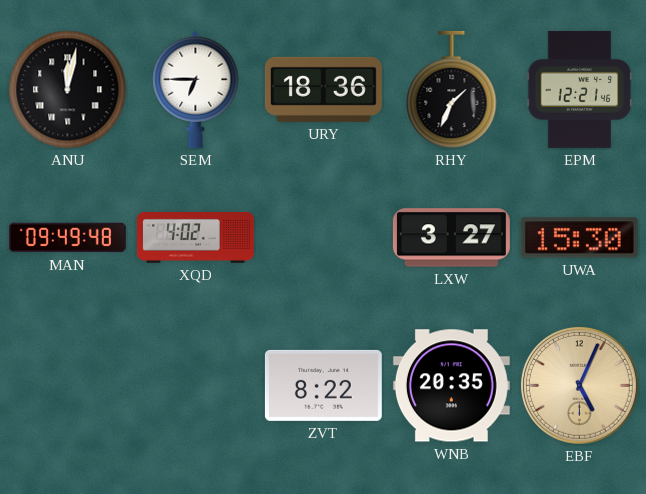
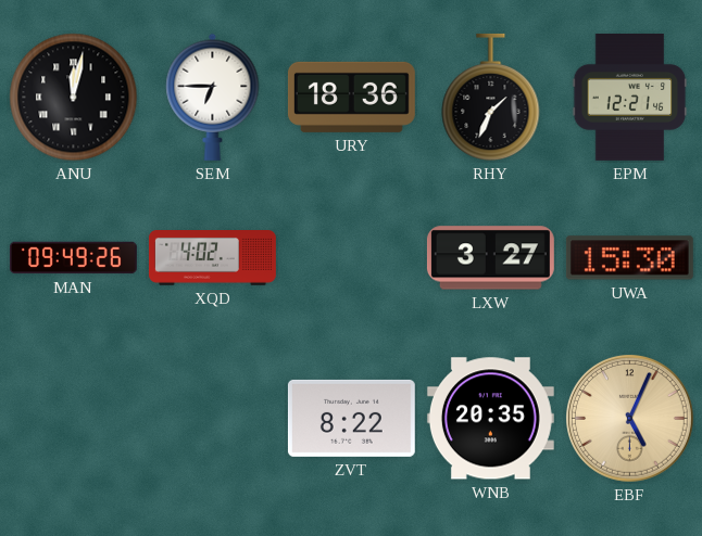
MAN: 09:49:48 -> 09:49:26
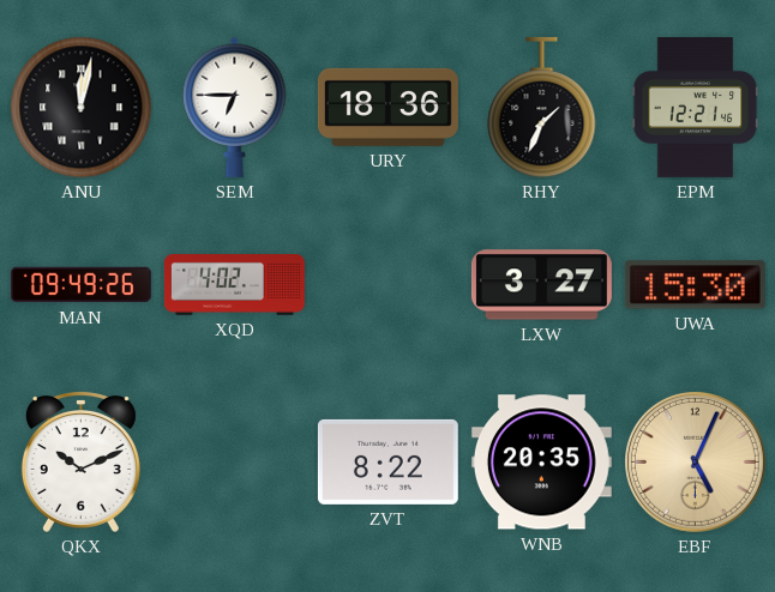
QKX: none -> 10:11
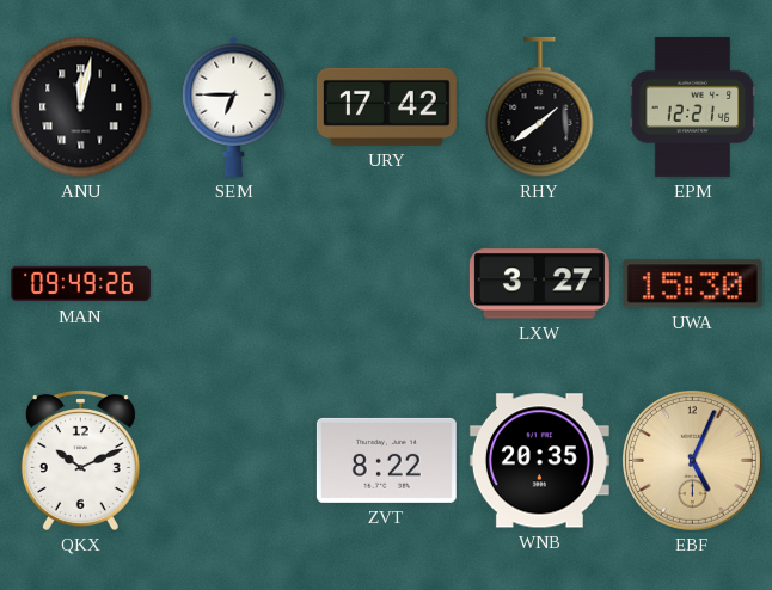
URY: 18:36 -> 17:42
RHY: 1:34 -> 1:39
XQD: 4:02 -> none
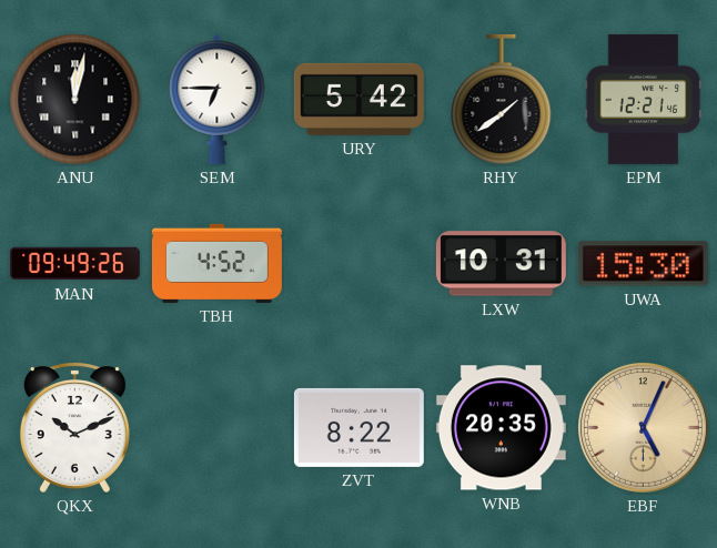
URY: 17:42 -> 5:42
TBH: none -> 4:52
LXW: 3:27 -> 10:31
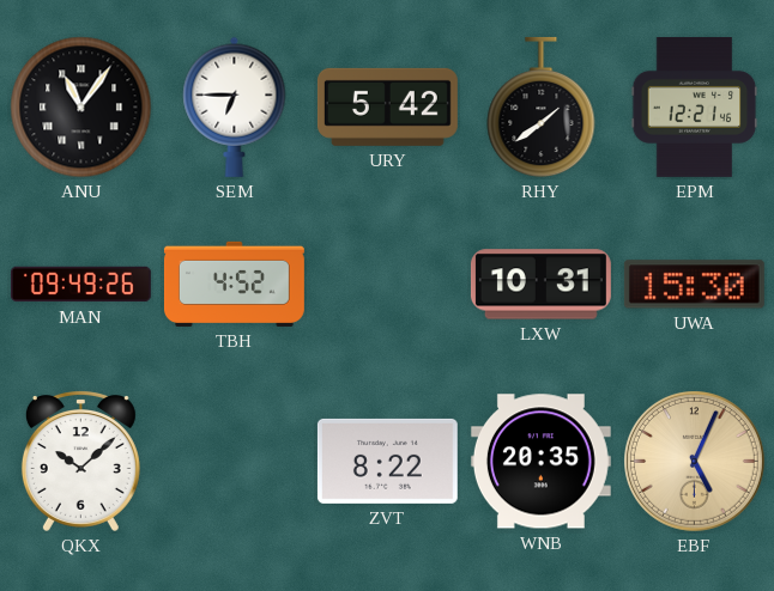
ANU: 12:02 -> 11:06
QKX: 10:11 -> 10:08
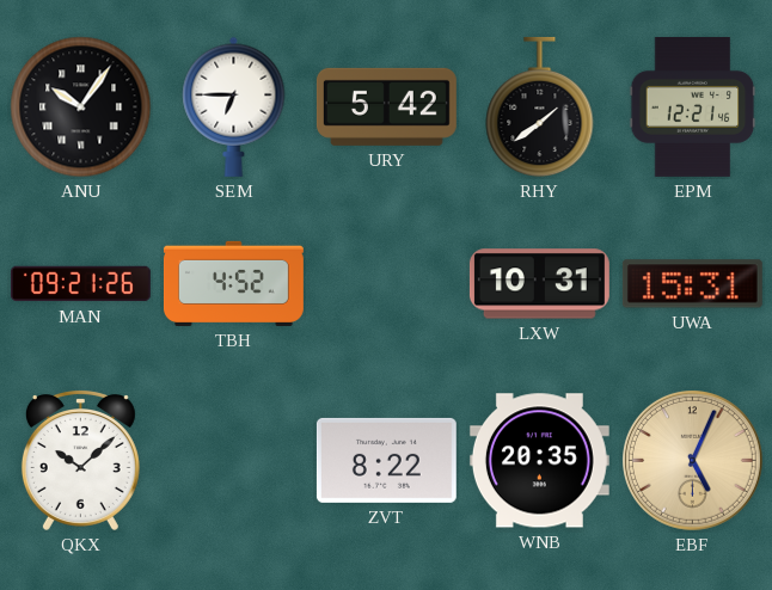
ANU: 11:06 -> 10:06
MAN: 09:49 -> 09:21
UWA: 15:30 -> 15:31
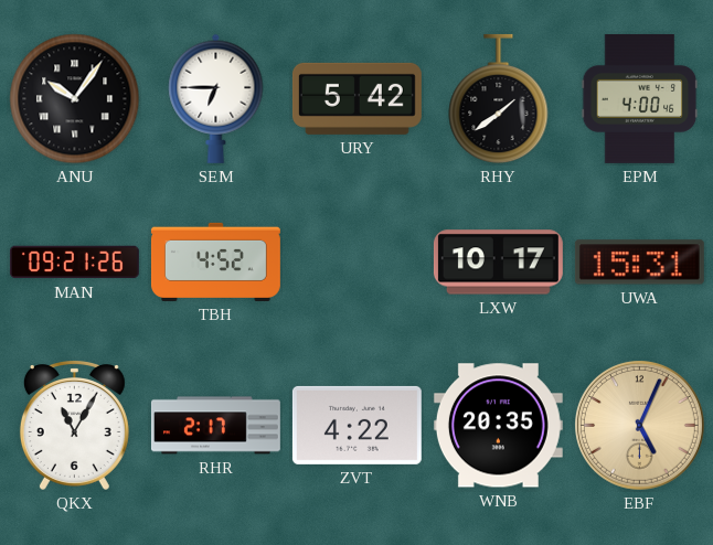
EPM: 12:21 -> 4:00
LXW: 10:31 -> 10:17
QKX: 10:08 -> 11:05
RHR: none -> 2:17
ZVT: 8:22 -> 4:22
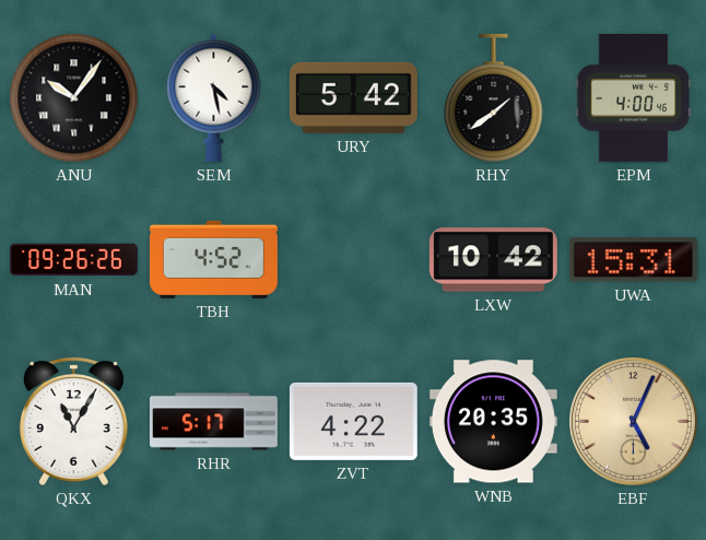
SEM: 6:45 -> 4:28
MAN: 09:21 -> 09:26
LXW: 10:17 -> 10:42
RHR: 2:17 -> 5:17
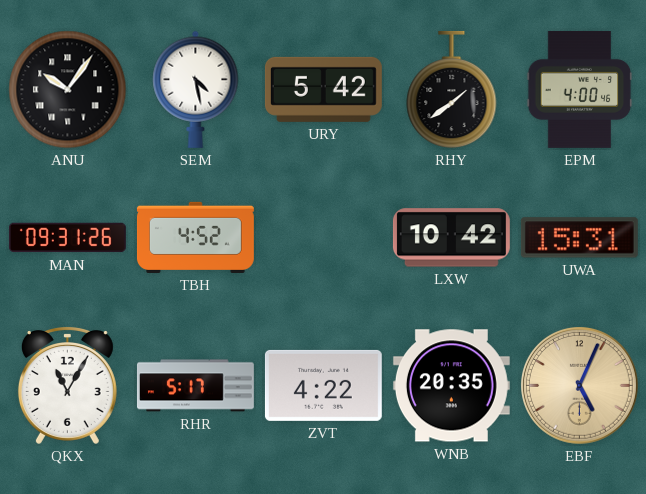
MAN: 09:26 -> 09:31
